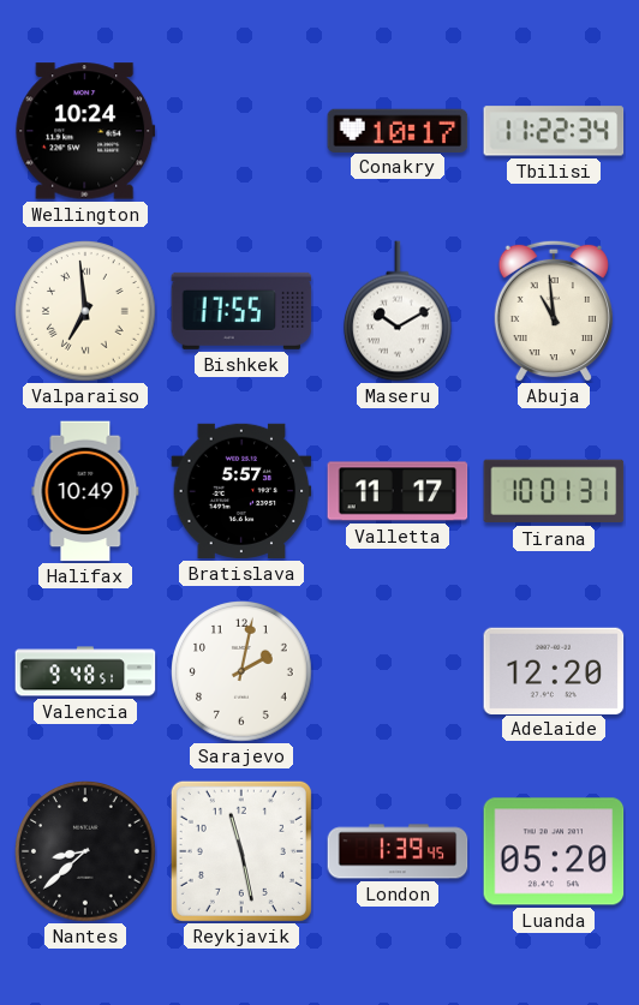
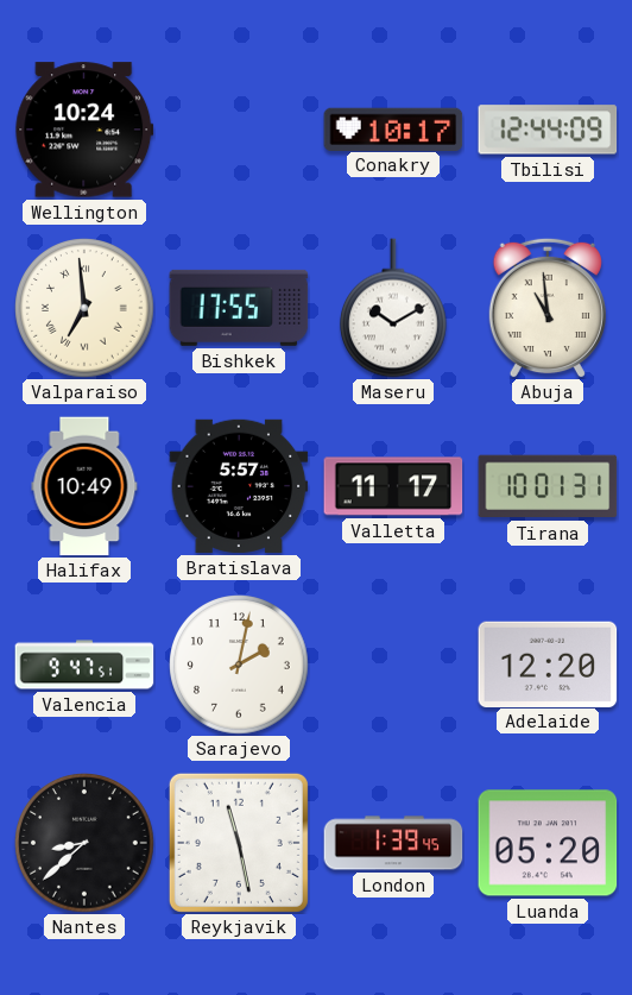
Tbilisi: 11:22 -> 12:44
Valencia: 9:48 -> 9:47
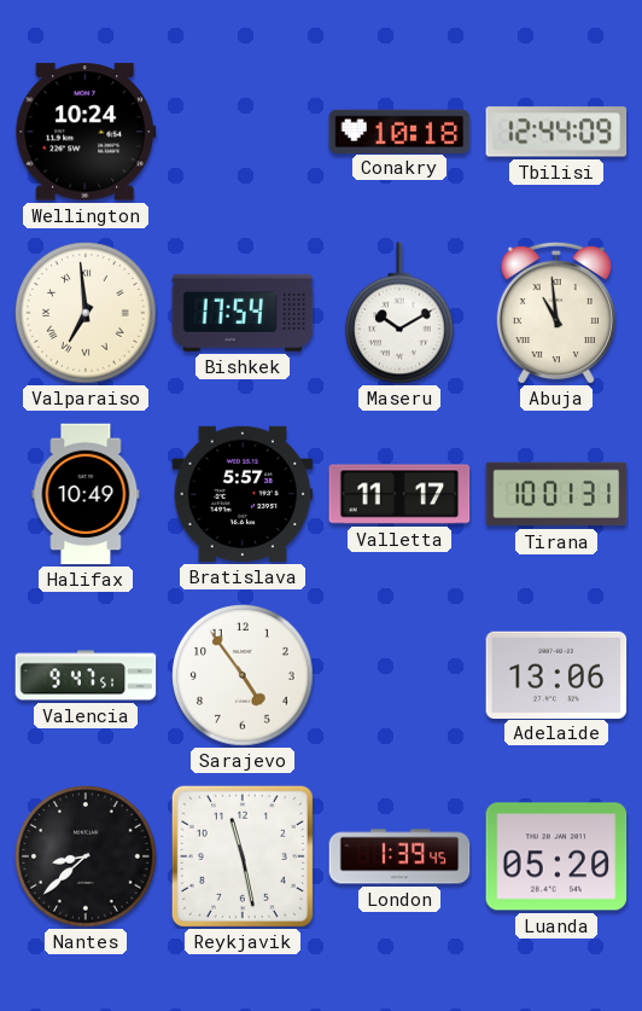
Conakry: 10:17 -> 10:18
Bishkek: 17:55 -> 17:54
Sarajevo: 2:02 -> 4:54
Adelaide: 12:20 -> 13:06
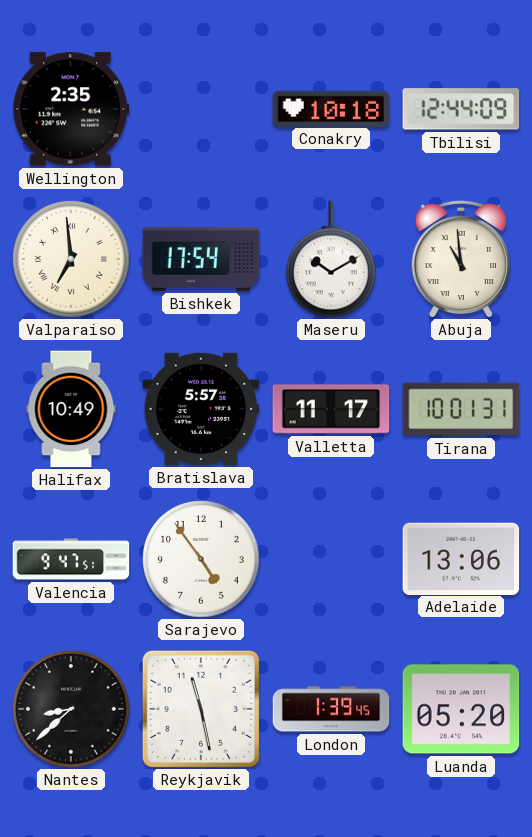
Wellington: 10:24 -> 2:35
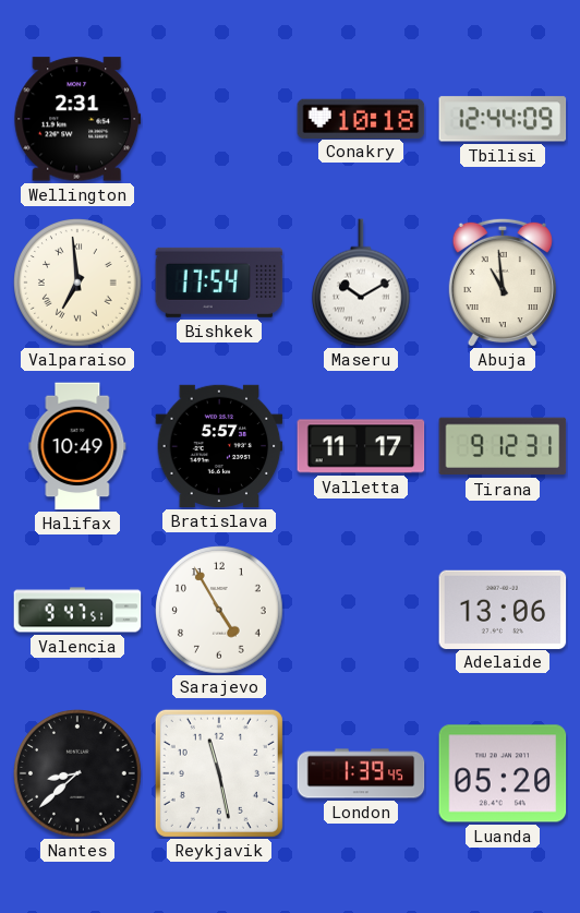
Wellington: 2:35 -> 2:31
Tirana: 10:01 -> 9:12
Sarajevo: 4:54 -> 4:55
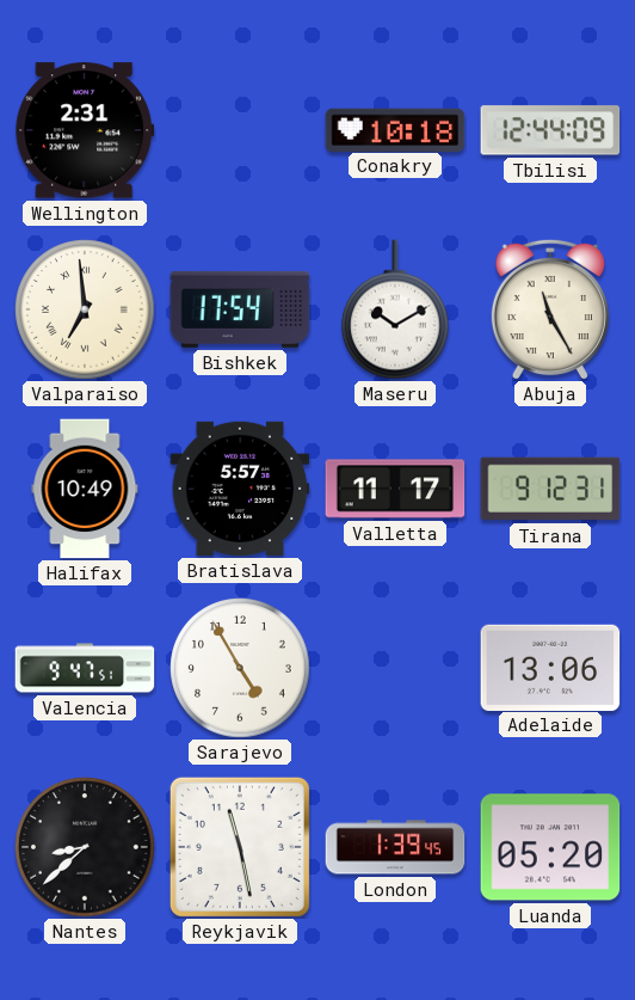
Abuja: 10:59 -> 11:25
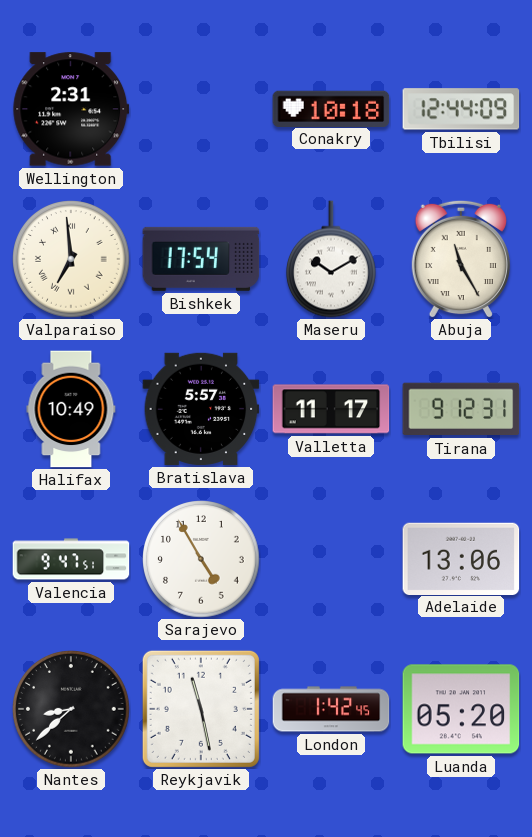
London: 1:39 -> 1:42
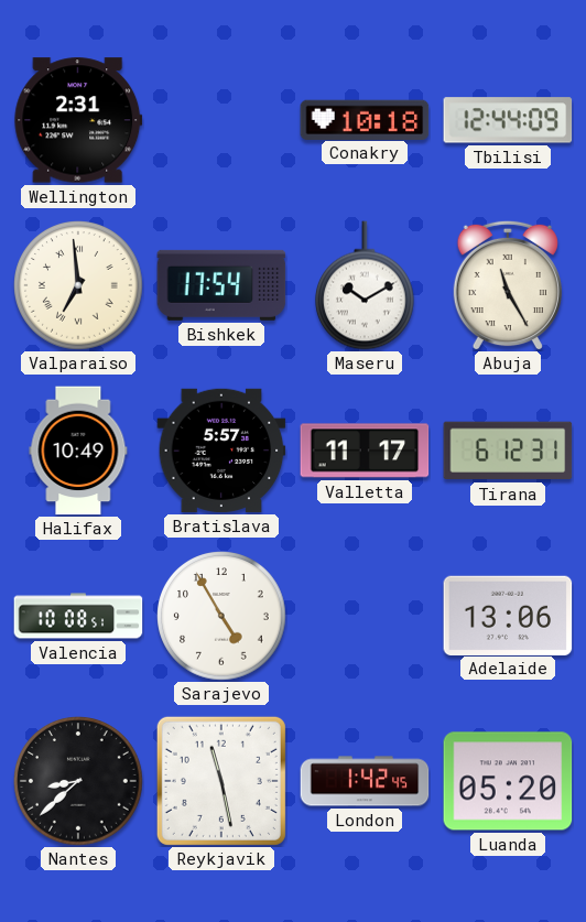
Tirana: 9:12 -> 6:12
Valencia: 9:47 -> 10:08
